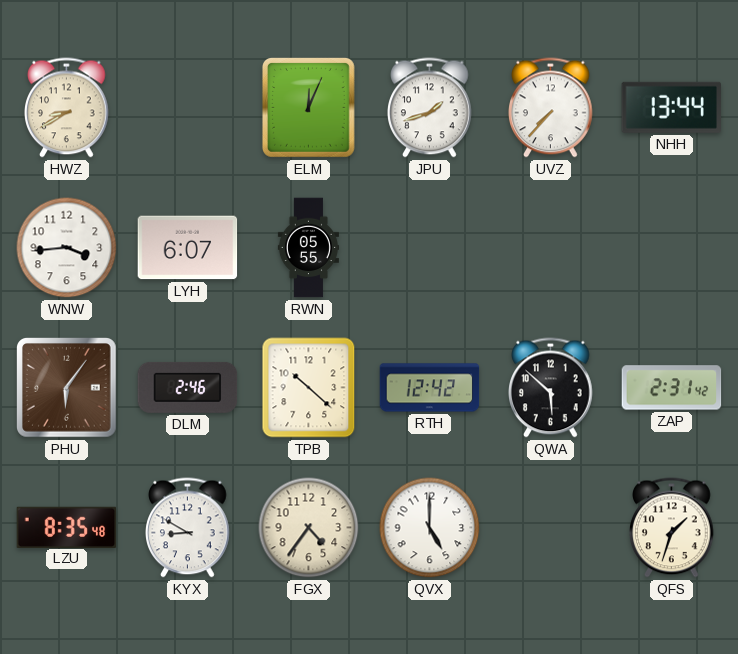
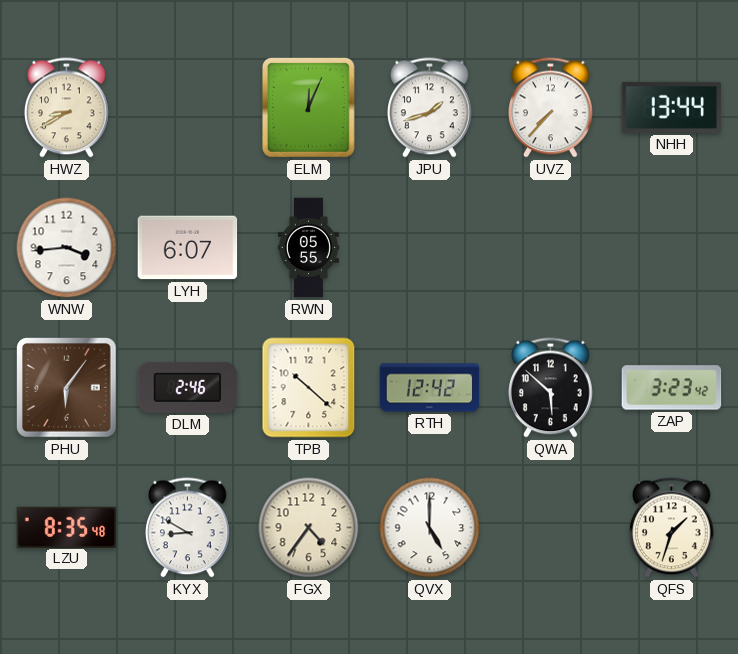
ZAP: 2:31 -> 3:23
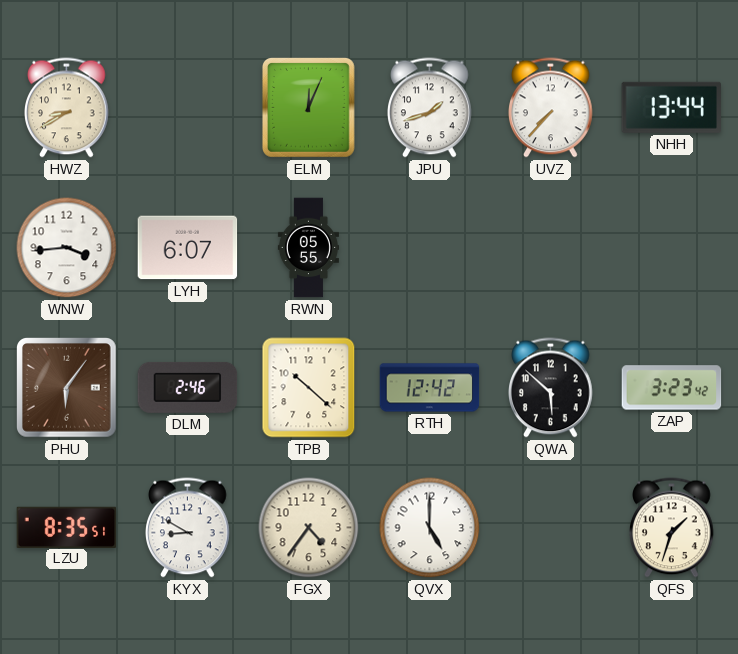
LZU: 8:35:48 -> 8:35:51
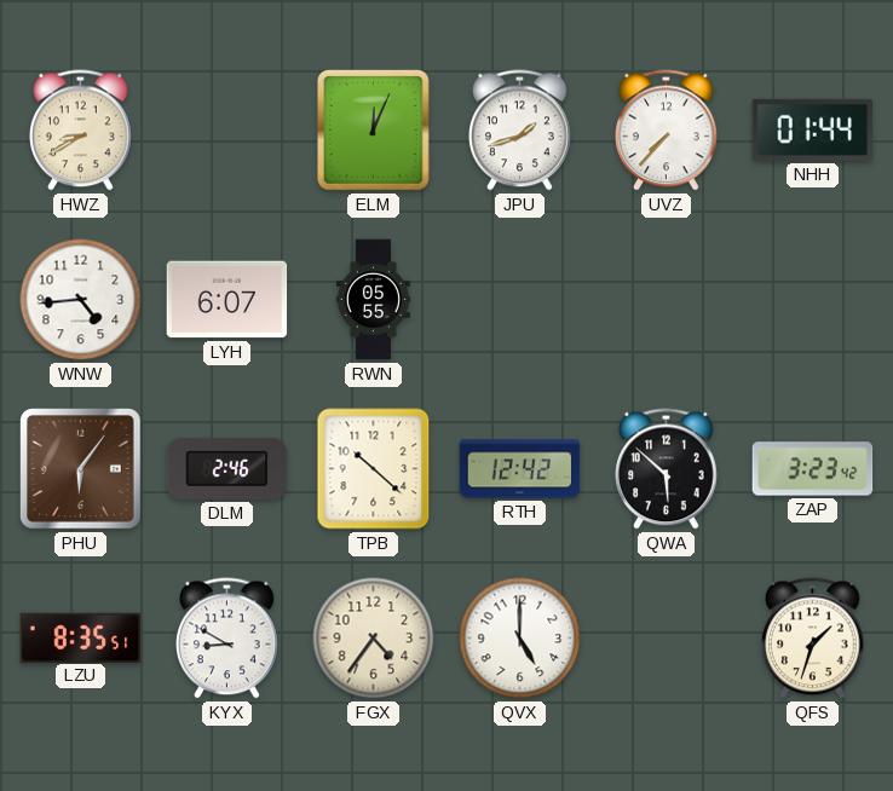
NHH: 13:44 -> 01:44
WNW: 3:44 -> 4:44
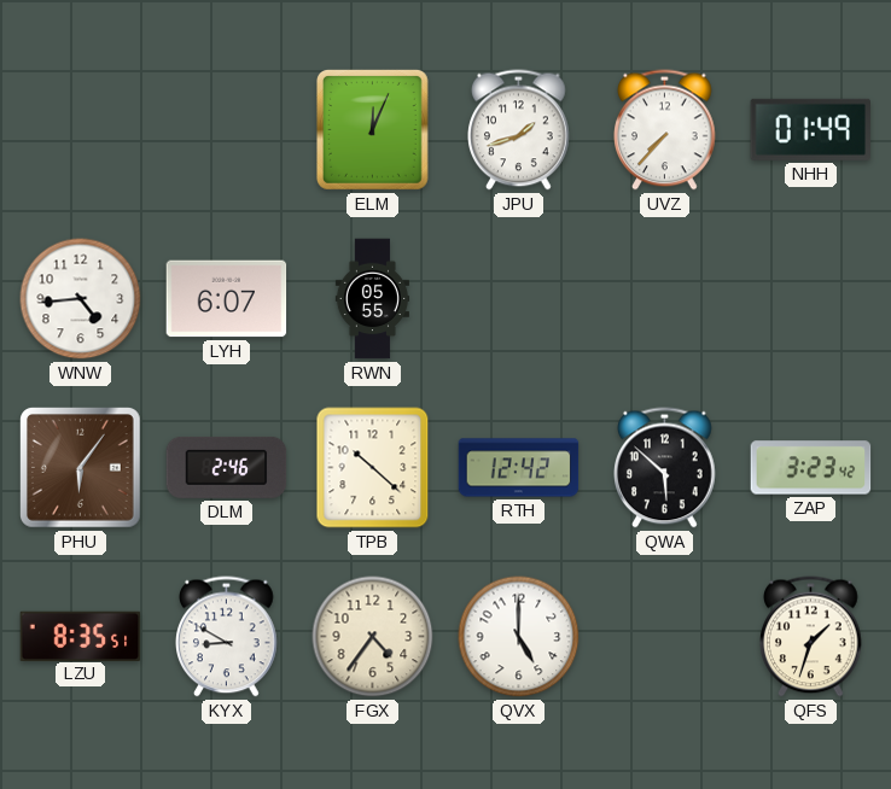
HWZ: 8:40 -> none
NHH: 01:44 -> 01:49
